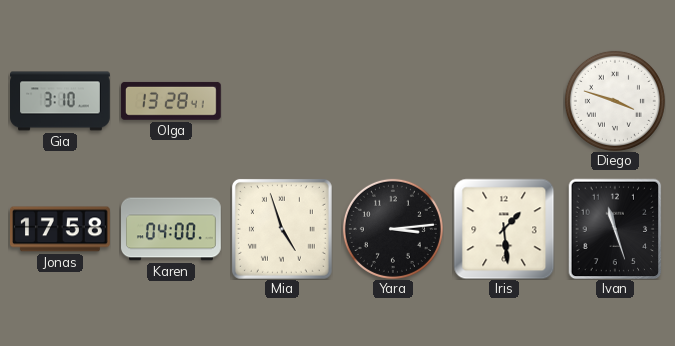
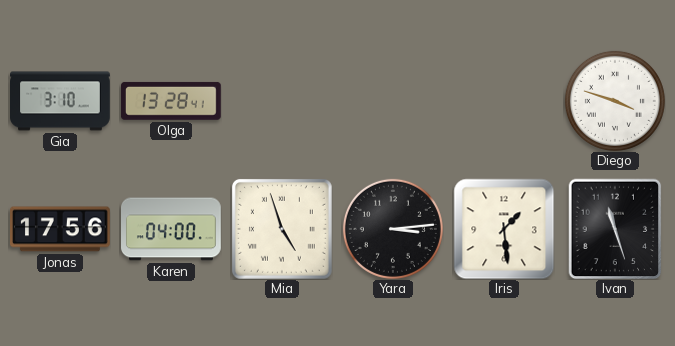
Jonas: 17:58 -> 17:56
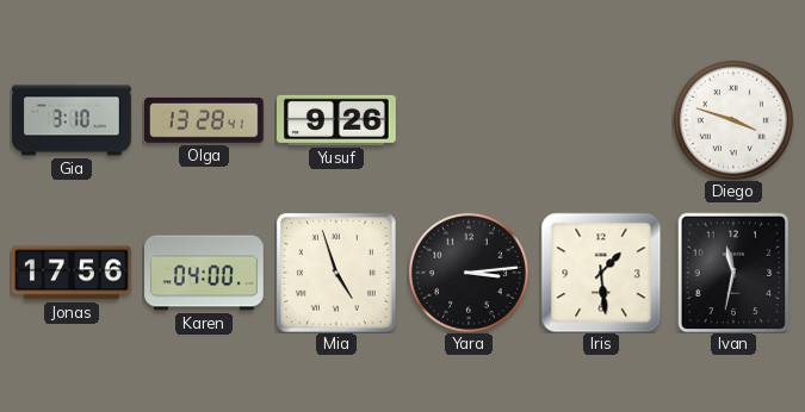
Yusuf: none -> 9:26
Ivan: 11:27 -> 11:32
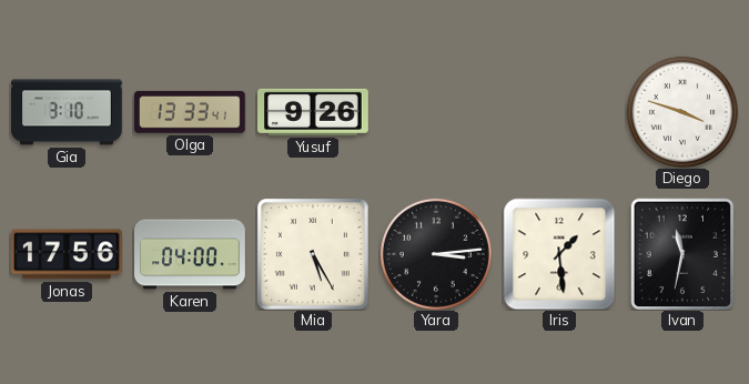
Olga: 13:28 -> 13:33
Mia: 4:57 -> 5:25
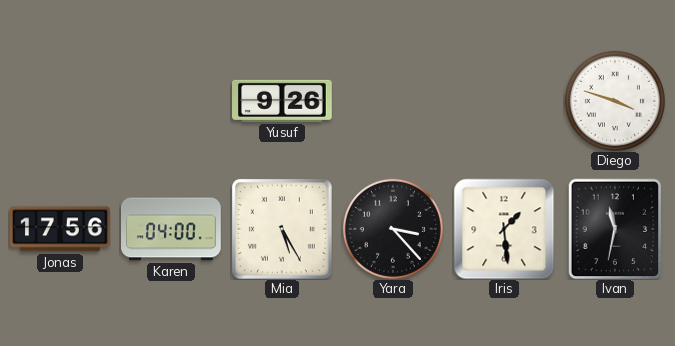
Gia: 3:10 -> none
Olga: 13:33 -> none
Yara: 3:14 -> 3:23
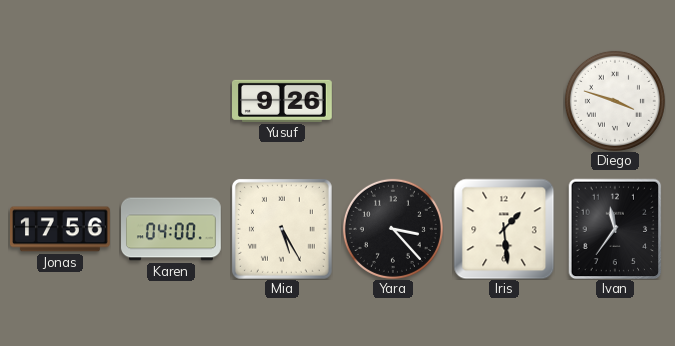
Ivan: 11:32 -> 11:36
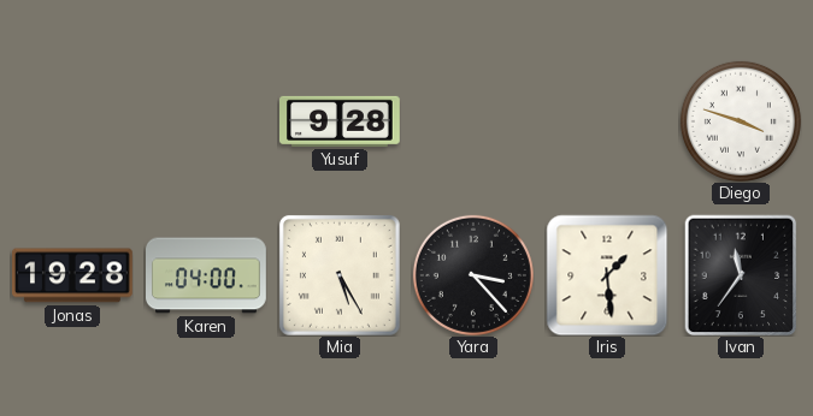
Yusuf: 9:26 -> 9:28
Jonas: 17:56 -> 19:28
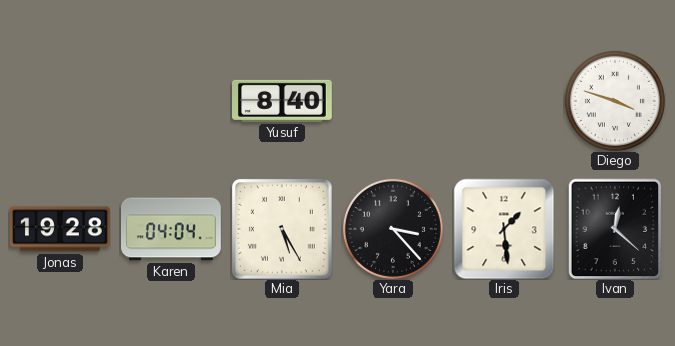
Yusuf: 9:28 -> 8:40
Karen: 04:00 -> 04:04
Ivan: 11:36 -> 12:22
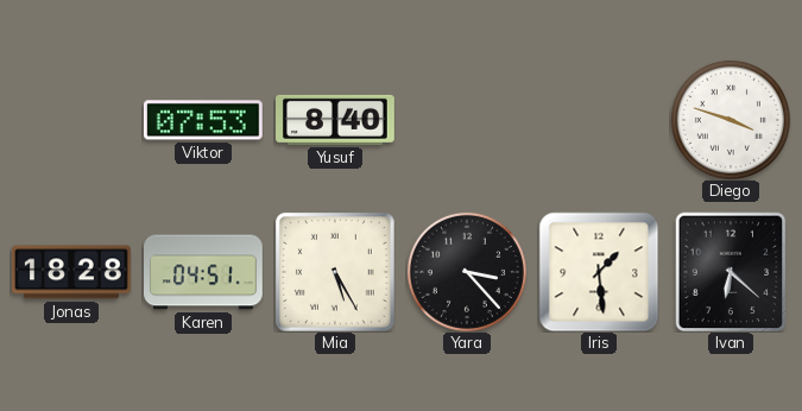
Viktor: none -> 07:53
Jonas: 19:28 -> 18:28
Karen: 04:04 -> 04:51
Ivan: 12:22 -> 6:22
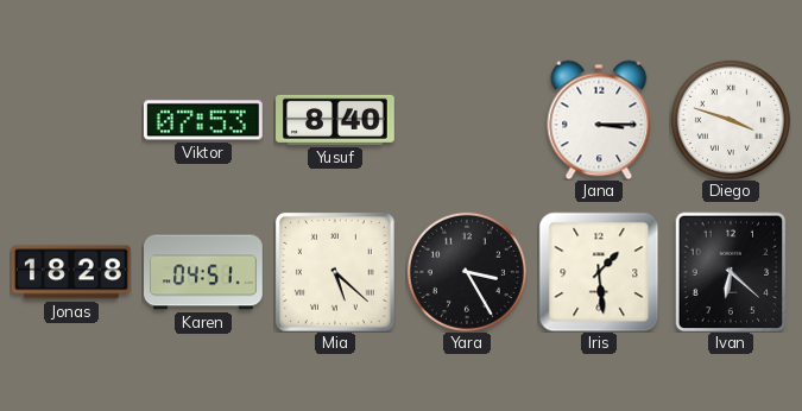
Jana: none -> 3:15
Mia: 5:25 -> 5:22
Yara: 3:23 -> 3:25
